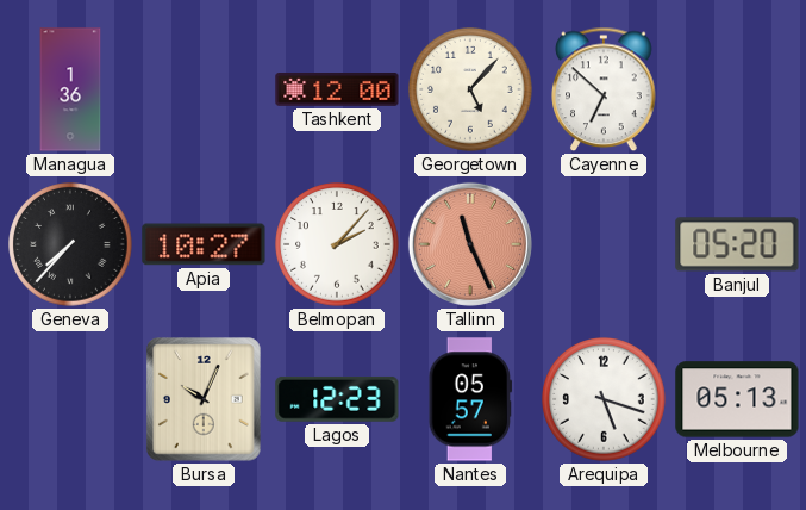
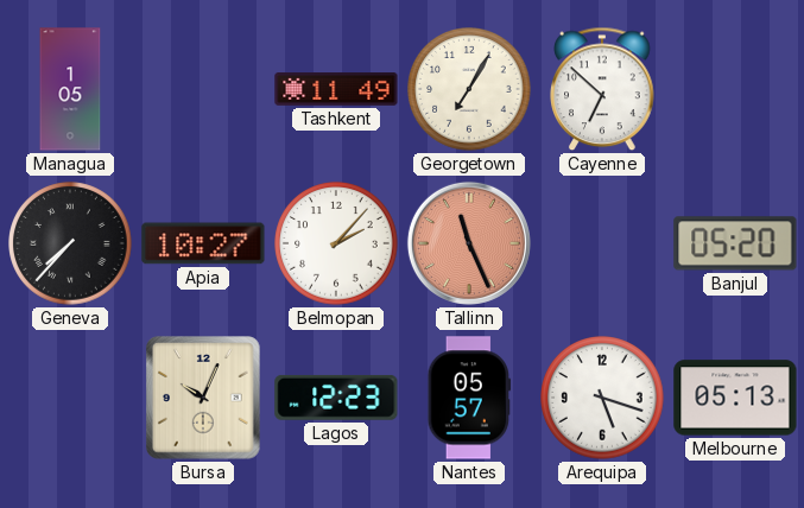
Managua: 1:36 -> 1:05
Tashkent: 12:00 -> 11:49
Georgetown: 5:07 -> 7:05
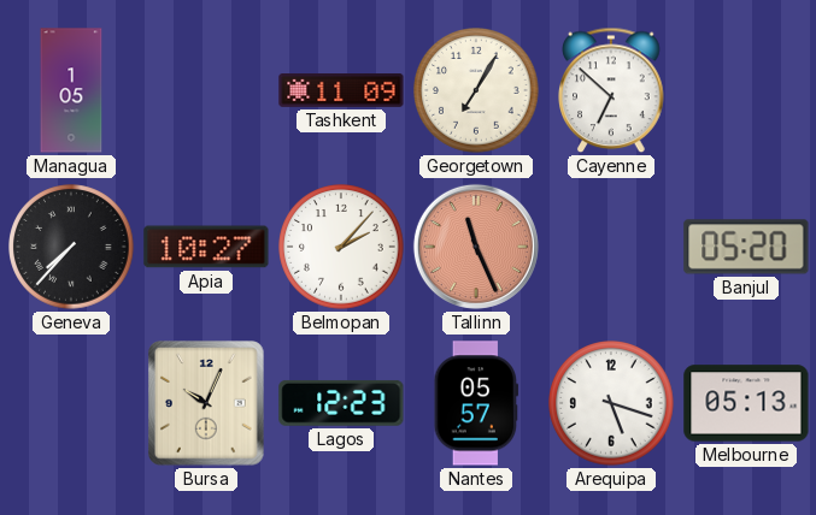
Tashkent: 11:49 -> 11:09
